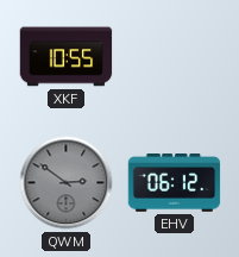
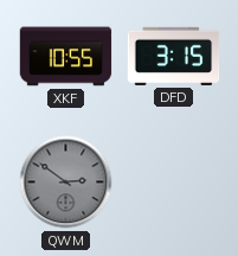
DFD: none -> 3:15
EHV: 06:12 -> none
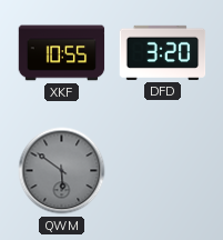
DFD: 3:15 -> 3:20
QWM: 2:51 -> 5:51
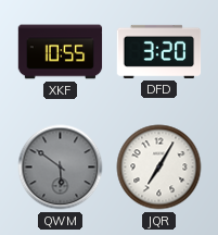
JQR: none -> 7:05
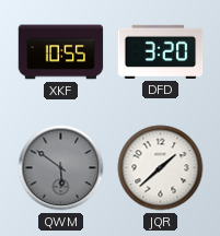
JQR: 7:05 -> 1:38
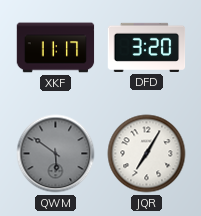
XKF: 10:55 -> 11:17
JQR: 1:38 -> 7:05
